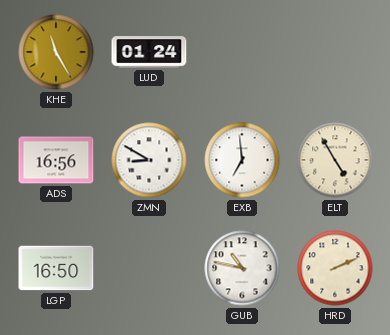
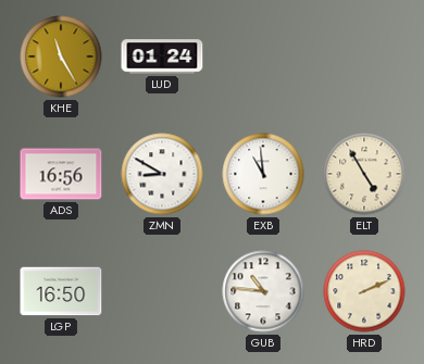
EXB: 6:59 -> 10:59
GUB: 10:47 -> 10:46
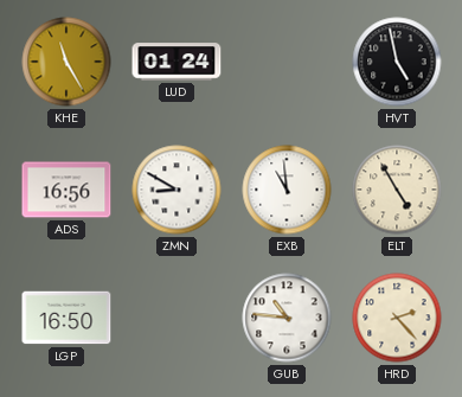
HVT: none -> 4:58
HRD: 2:11 -> 2:23
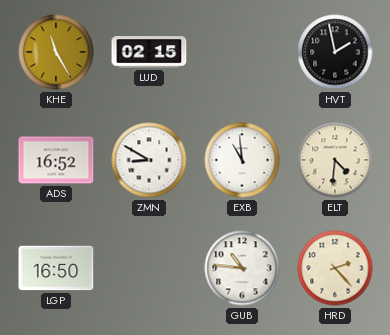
LUD: 01:24 -> 02:15
HVT: 4:58 -> 1:58
ADS: 16:56 -> 16:52
ELT: 4:55 -> 4:31
